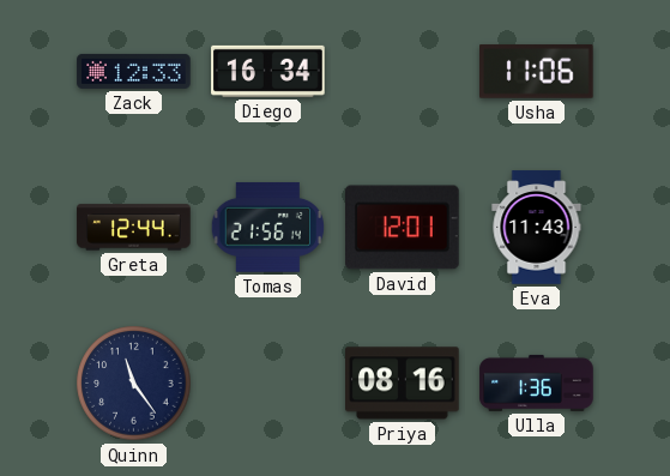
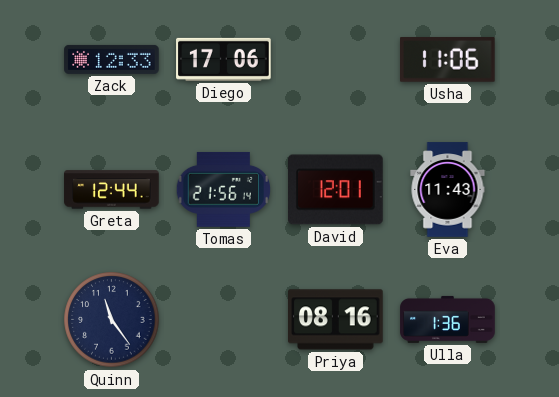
Diego: 16:34 -> 17:06
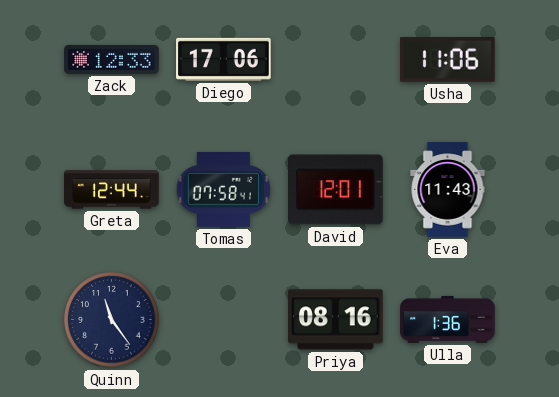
Tomas: 21:56 -> 07:58
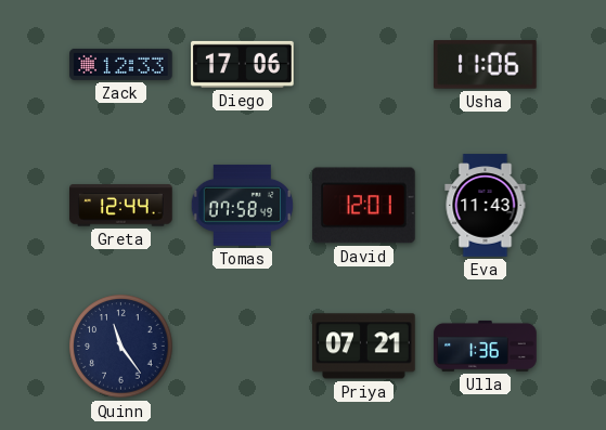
Tomas: 07:58:41 -> 07:58:49
Priya: 08:16 -> 07:21
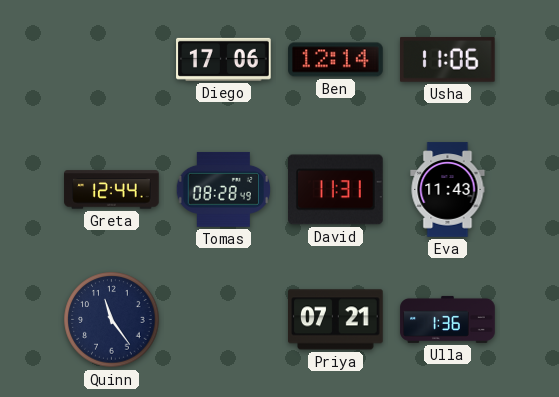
Zack: 12:33 -> none
Ben: none -> 12:14
Tomas: 07:58 -> 08:28
David: 12:01 -> 11:31
